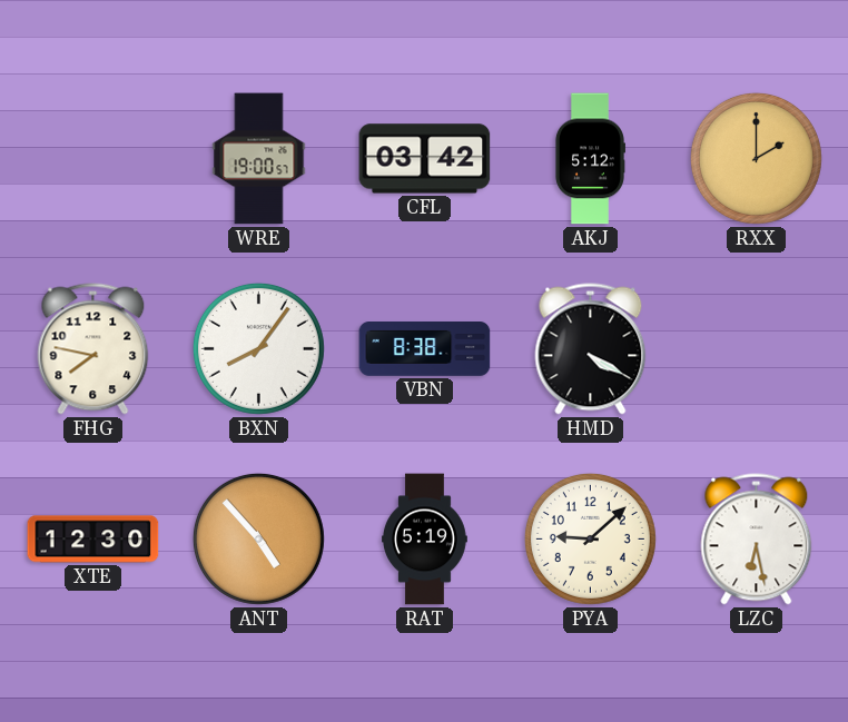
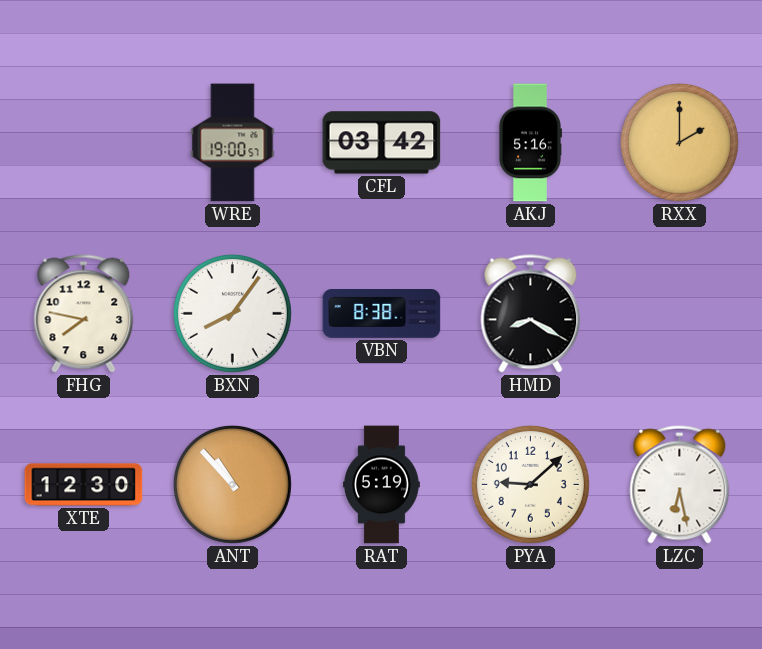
AKJ: 5:12 -> 5:16
HMD: 4:20 -> 8:20
ANT: 4:53 -> 10:53
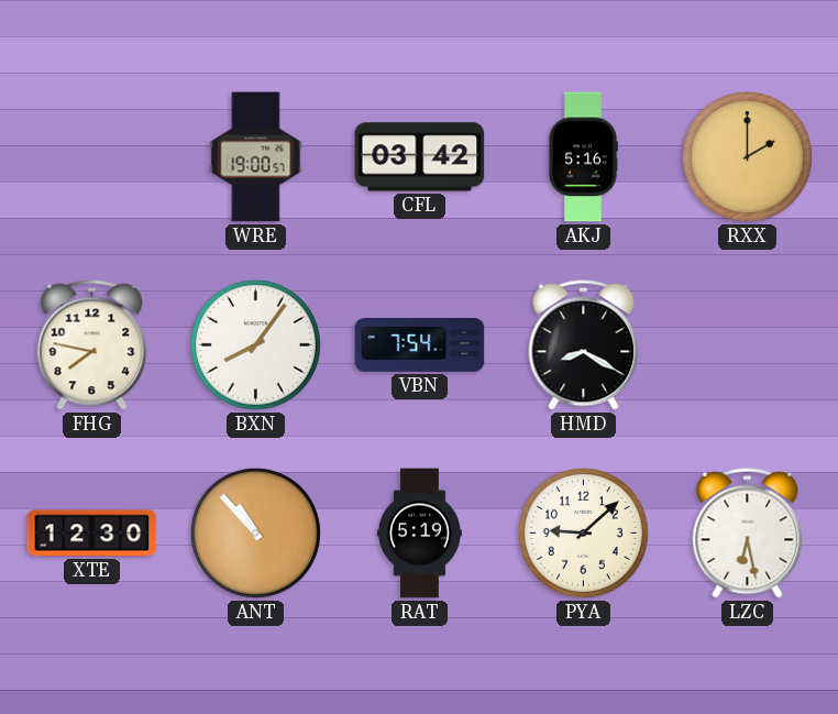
VBN: 8:38 -> 7:54
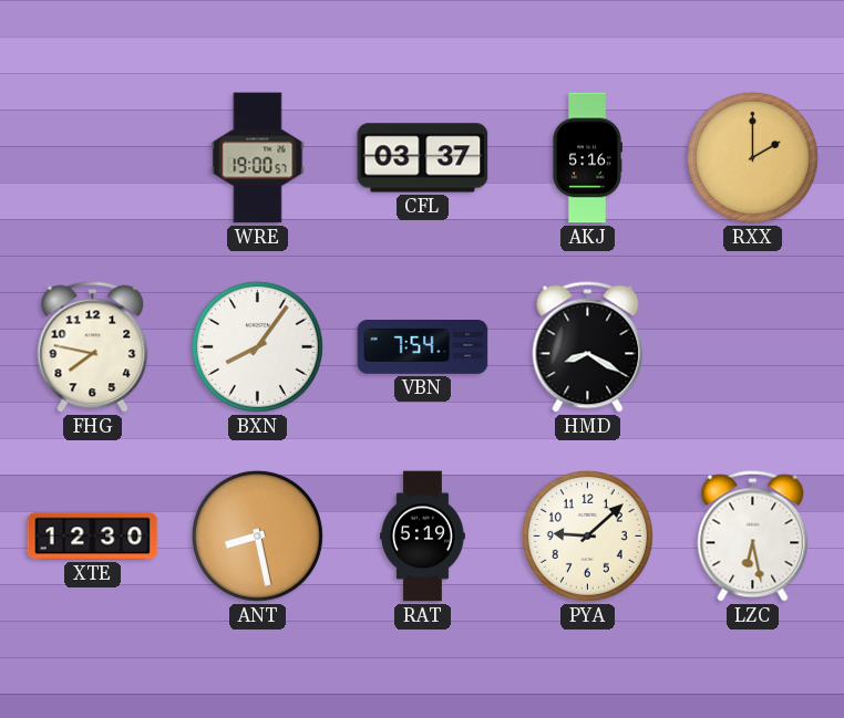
CFL: 03:42 -> 03:37
ANT: 10:53 -> 8:28
